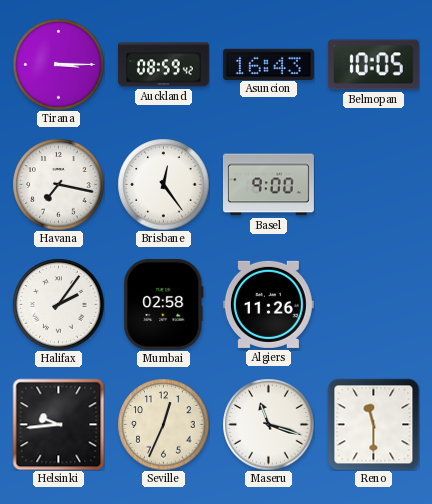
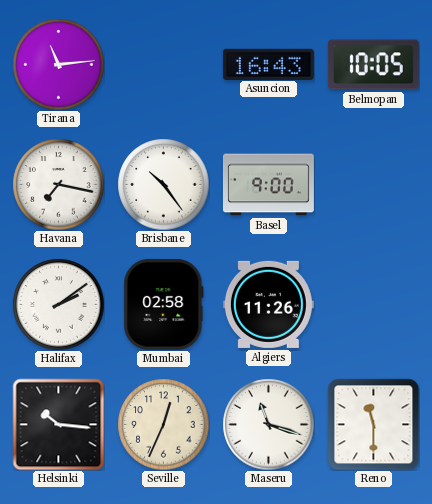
Tirana: 3:15 -> 11:14
Auckland: 08:59 -> none
Brisbane: 12:24 -> 10:24
Halifax: 2:06 -> 2:09
Helsinki: 9:44 -> 10:16
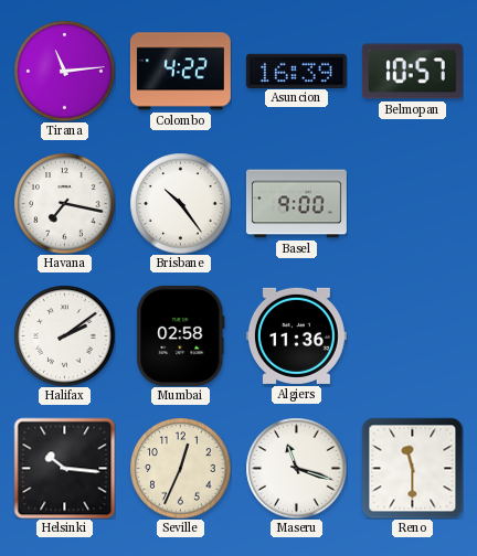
Colombo: none -> 4:22
Asuncion: 16:43 -> 16:39
Belmopan: 10:05 -> 10:57
Algiers: 11:26 -> 11:36
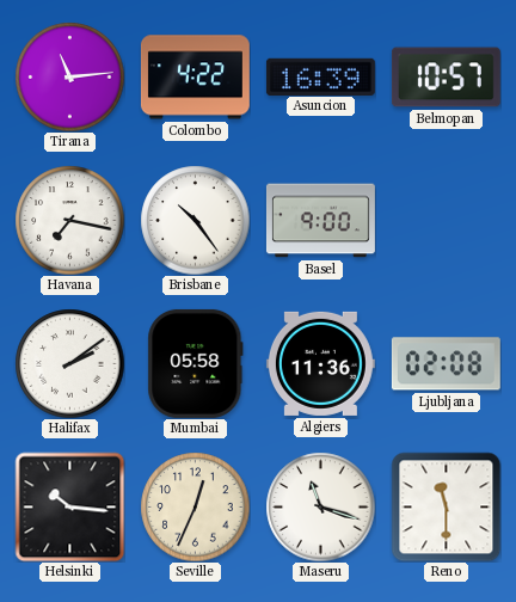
Mumbai: 02:58 -> 05:58
Ljubljana: none -> 02:08
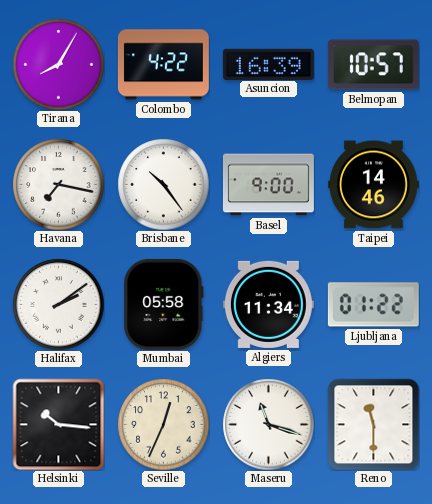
Tirana: 11:14 -> 8:05
Taipei: none -> 14:46
Algiers: 11:36 -> 11:34
Ljubljana: 02:08 -> 01:22
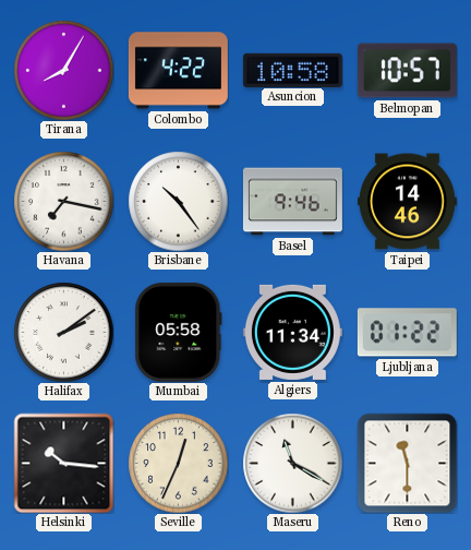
Asuncion: 16:39 -> 10:58
Basel: 9:00 -> 9:46
Maseru: 11:18 -> 11:20
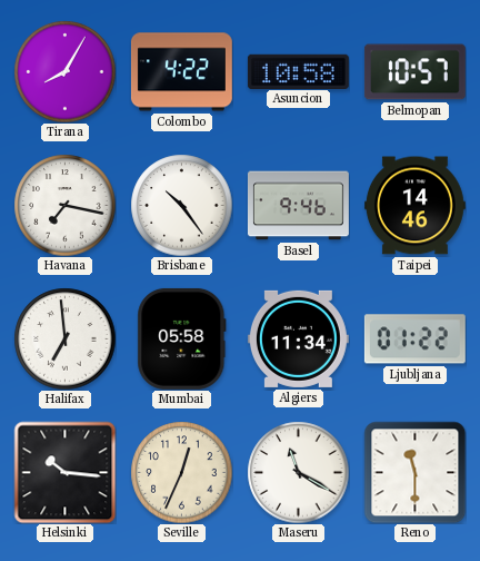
Halifax: 2:09 -> 6:59
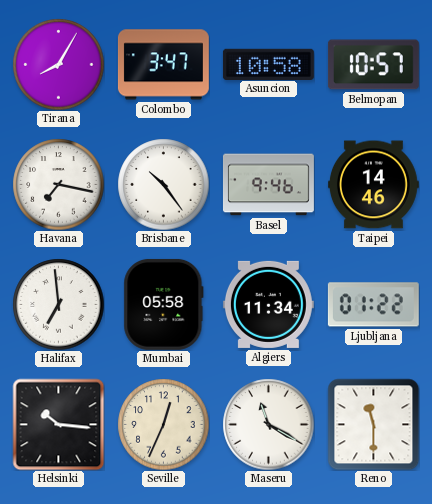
Colombo: 4:22 -> 3:47
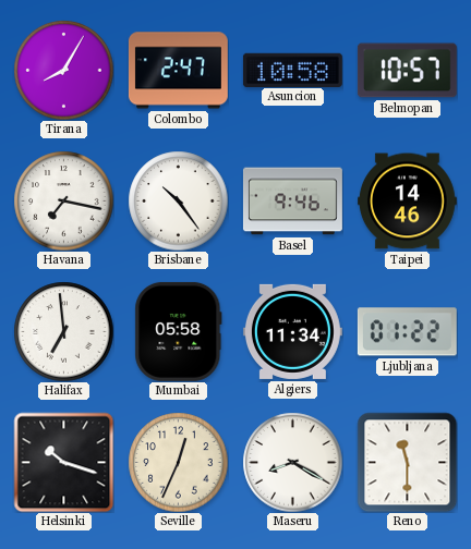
Colombo: 3:47 -> 2:47
Helsinki: 10:16 -> 10:18
Maseru: 11:20 -> 8:20
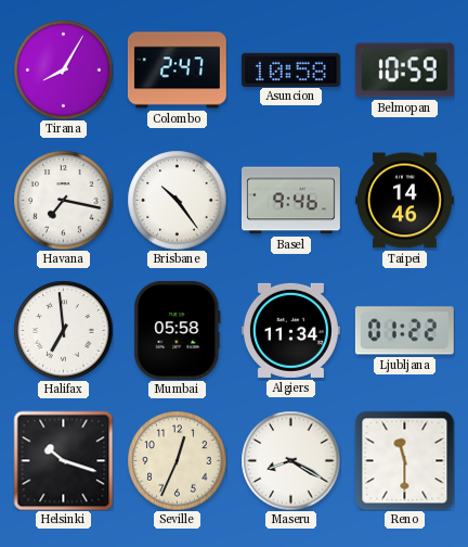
Belmopan: 10:57 -> 10:59
